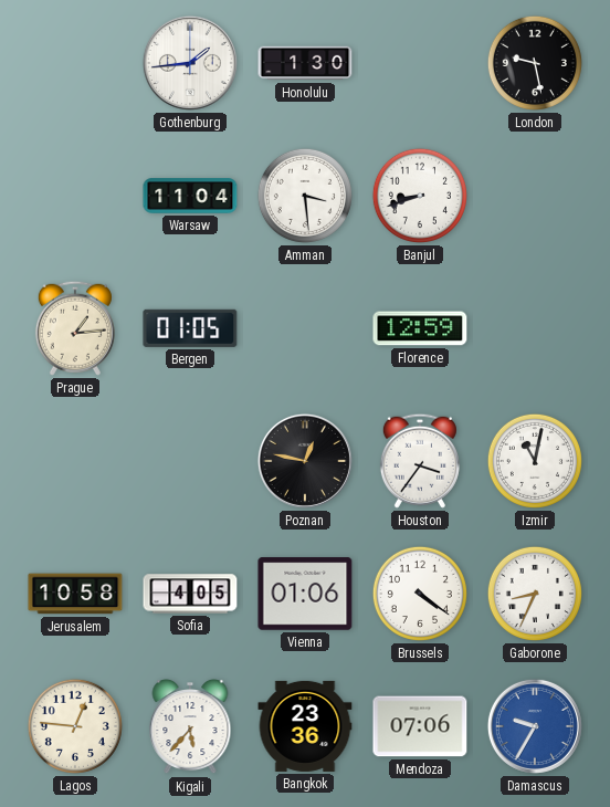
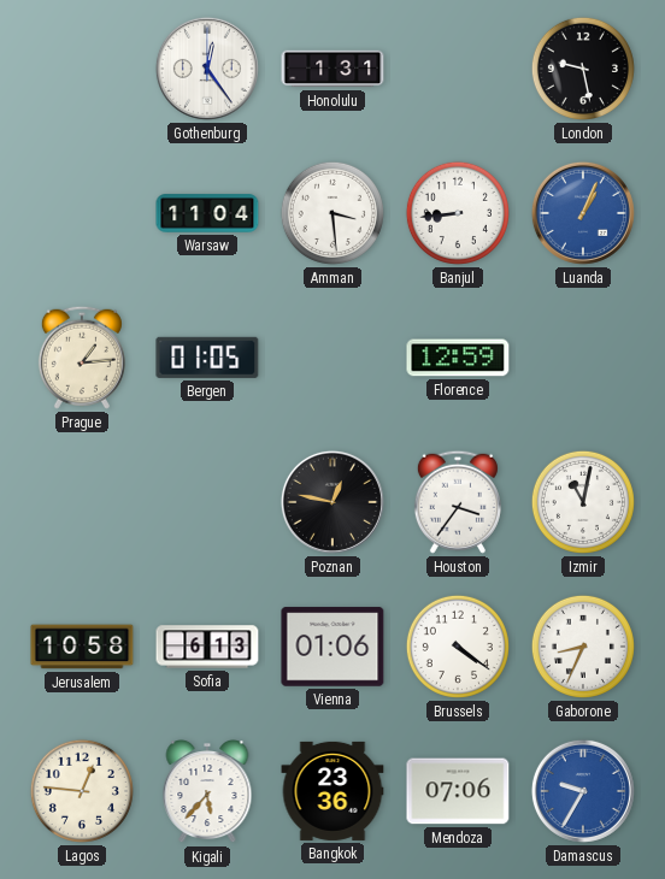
Gothenburg: 1:44 -> 12:24
Honolulu: 1:30 -> 1:31
Banjul: 8:42 -> 8:44
Luanda: none -> 1:04
Sofia: 4:05 -> 6:13
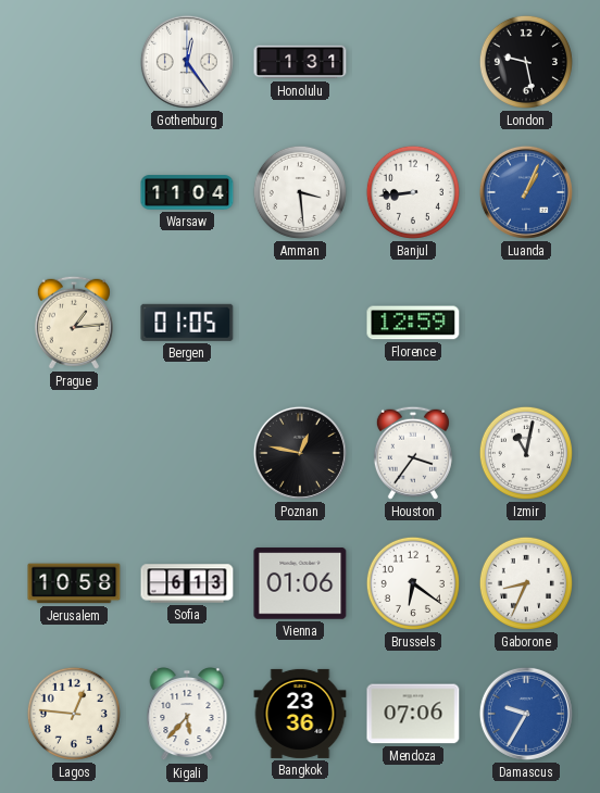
Brussels: 4:21 -> 6:21
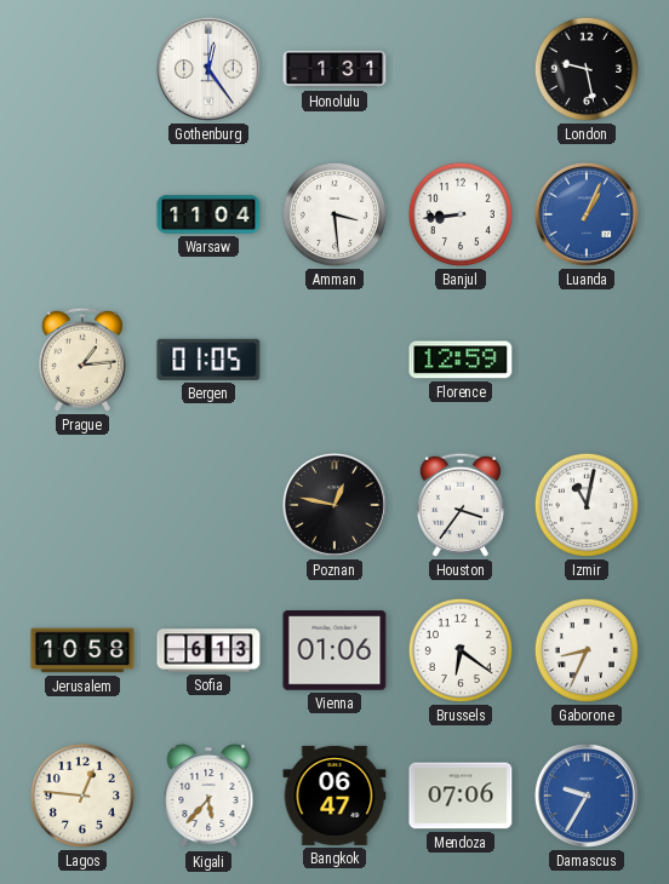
Bangkok: 23:36 -> 06:47
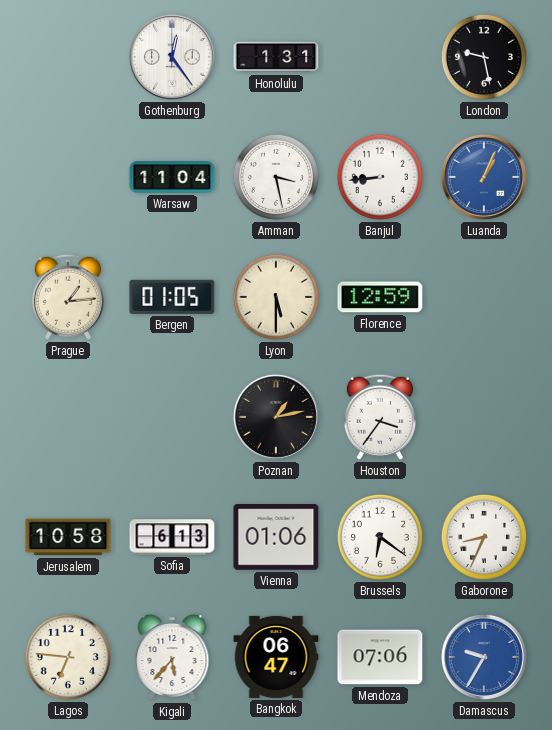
Amman: 3:29 -> 3:28
Lyon: none -> 5:30
Poznan: 12:47 -> 1:13
Izmir: 11:02 -> none
Lagos: 12:46 -> 6:46
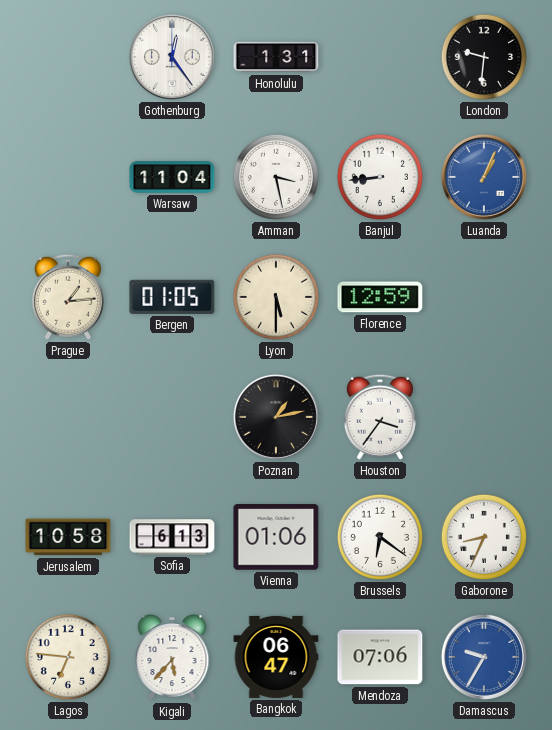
London: 9:28 -> 9:31
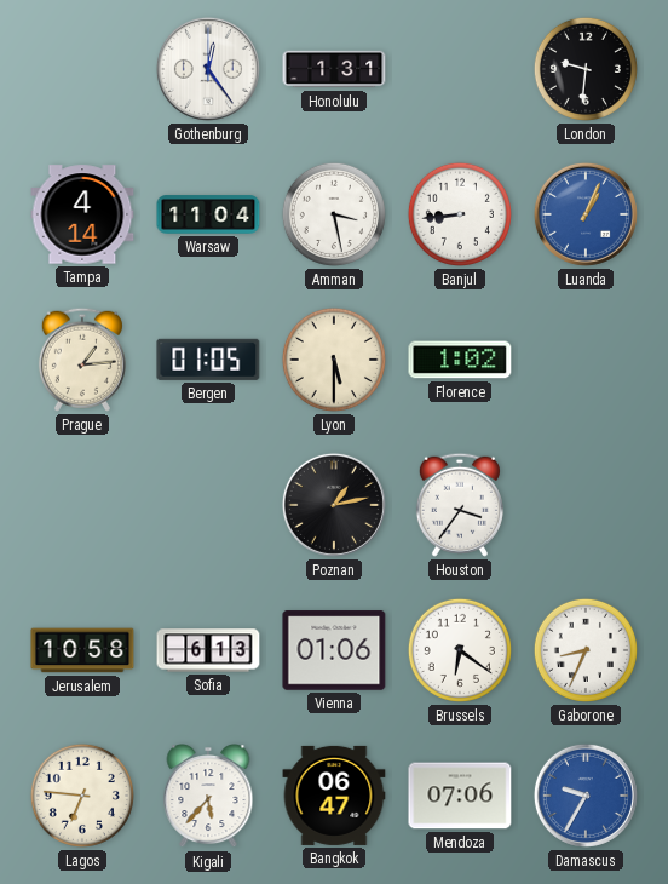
Tampa: none -> 4:14
Florence: 12:59 -> 1:02
